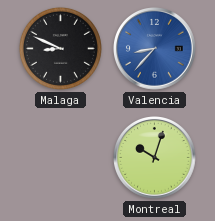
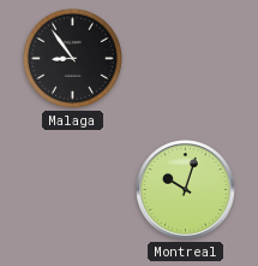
Malaga: 8:49 -> 8:54
Valencia: 8:37 -> none
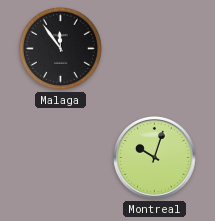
Malaga: 8:54 -> 11:54
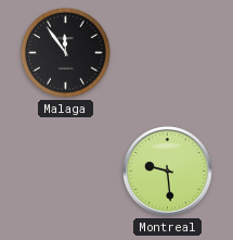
Montreal: 10:03 -> 9:29
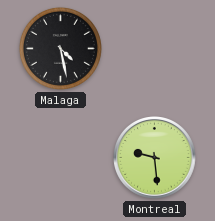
Malaga: 11:54 -> 4:28
